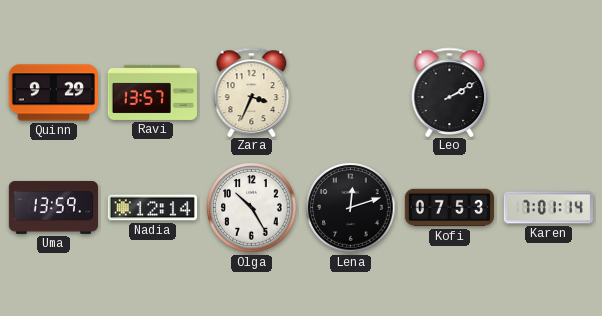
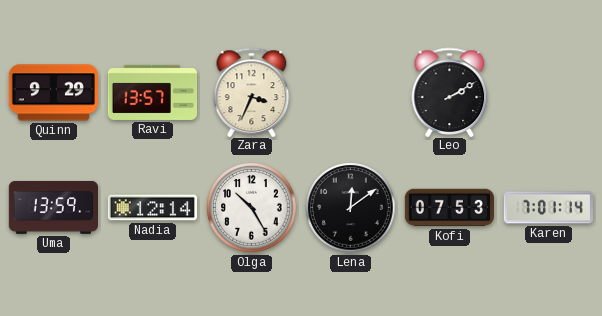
Lena: 12:12 -> 12:09
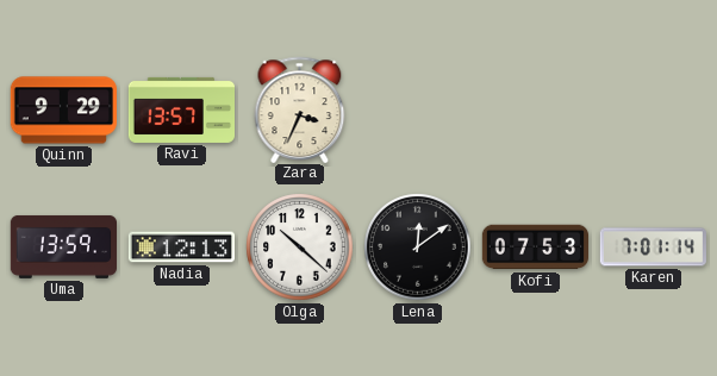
Leo: 2:10 -> none
Nadia: 12:14 -> 12:13
Olga: 10:25 -> 10:22
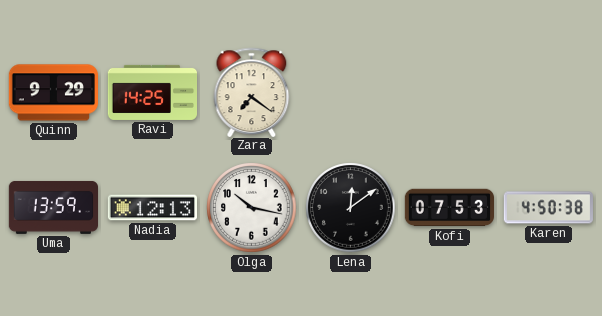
Ravi: 13:57 -> 14:25
Zara: 3:34 -> 7:21
Olga: 10:22 -> 10:17
Karen: 7:01 -> 4:50
